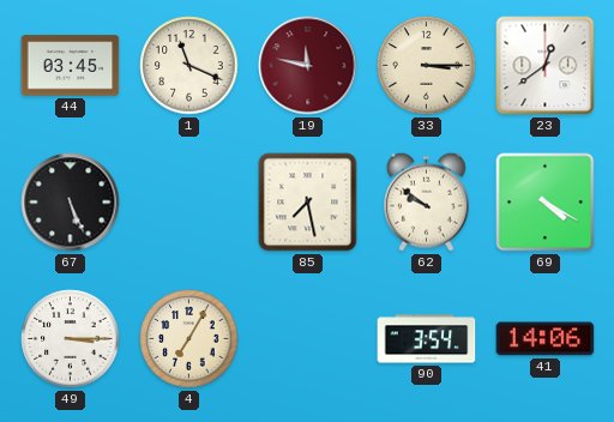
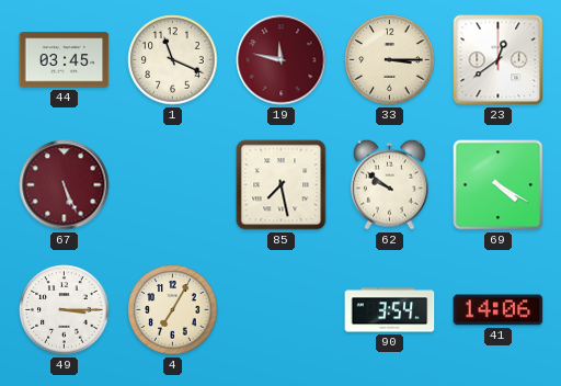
67 dial: black -> burgundy
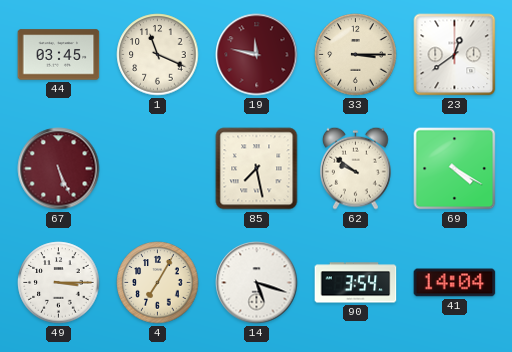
14: none -> 5:18
41: 14:06 -> 14:04
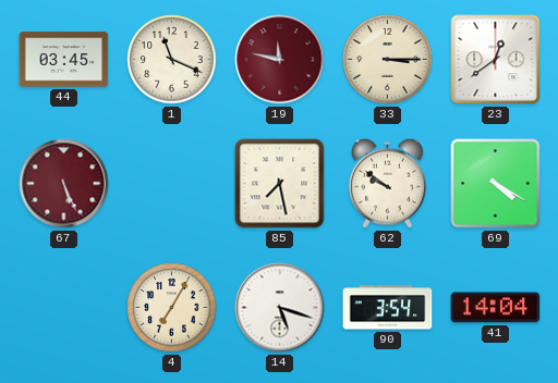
49: 3:15 -> none
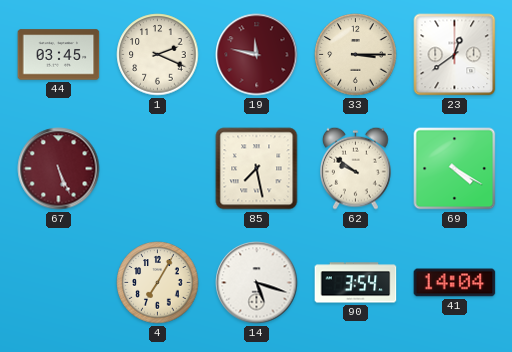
1: 11:19 -> 2:19
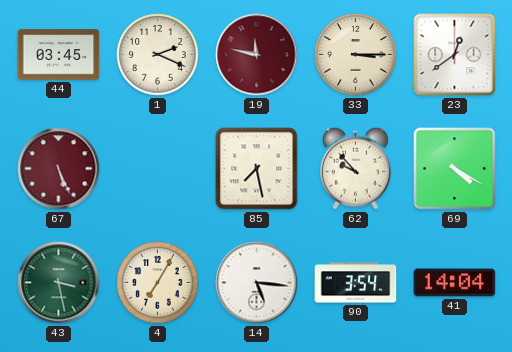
62: 9:51 -> 9:53
43: none -> 3:28
14: 5:18 -> 5:16
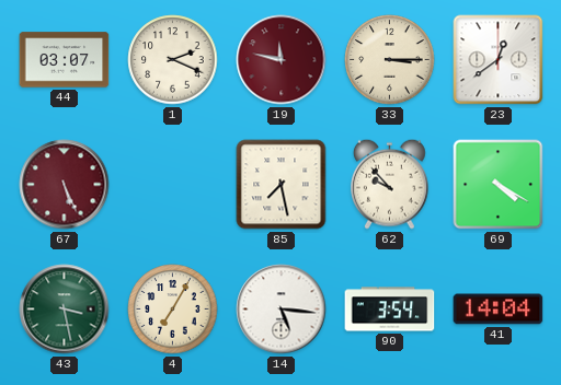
44: 03:45 -> 03:07
